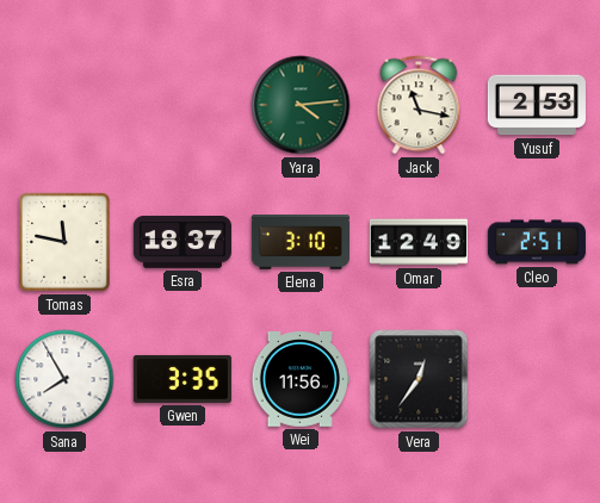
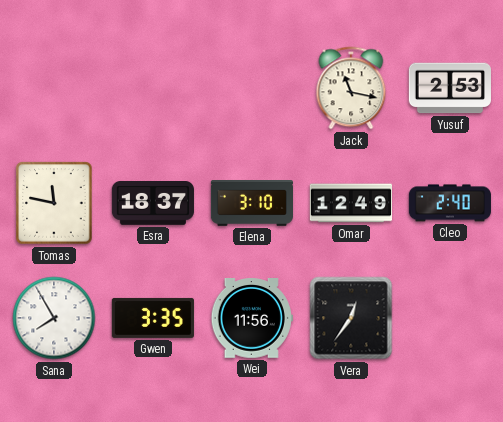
Yara: 4:14 -> none
Cleo: 2:51 -> 2:40
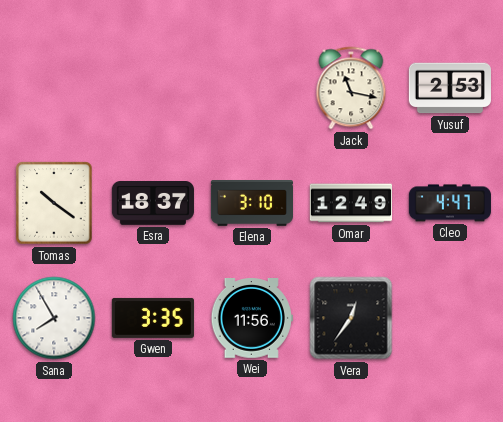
Tomas: 11:47 -> 10:21
Cleo: 2:40 -> 4:47
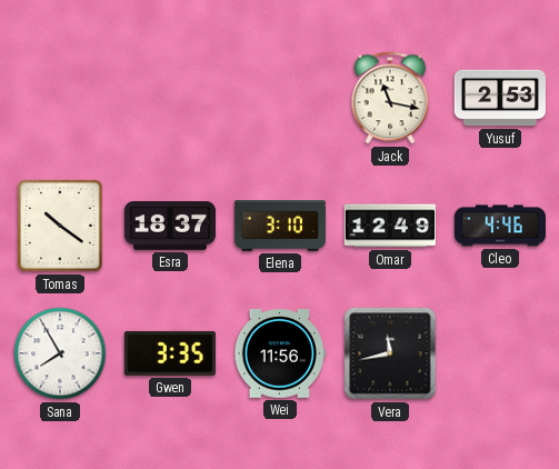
Cleo: 4:47 -> 4:46
Vera: 12:36 -> 11:43
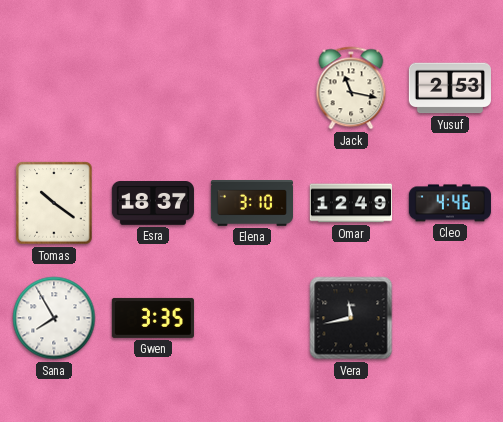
Wei: 11:56 -> none
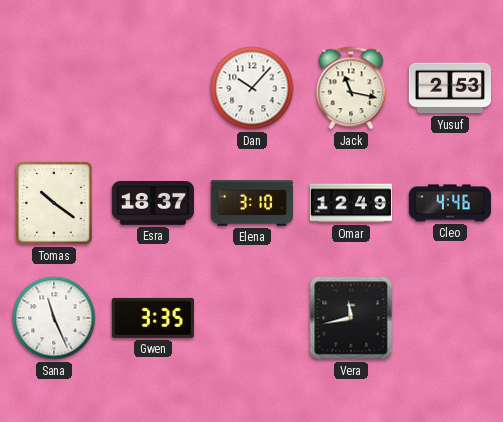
Dan: none -> 10:07
Sana: 7:55 -> 11:26
